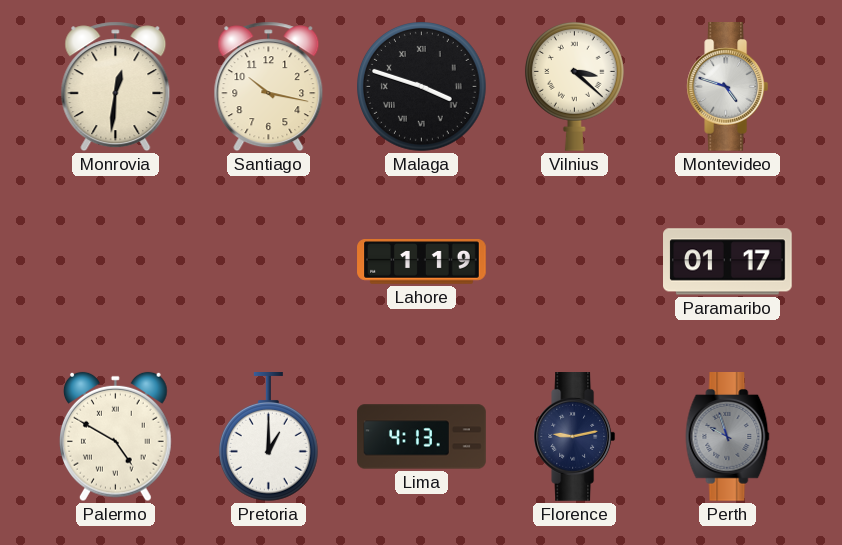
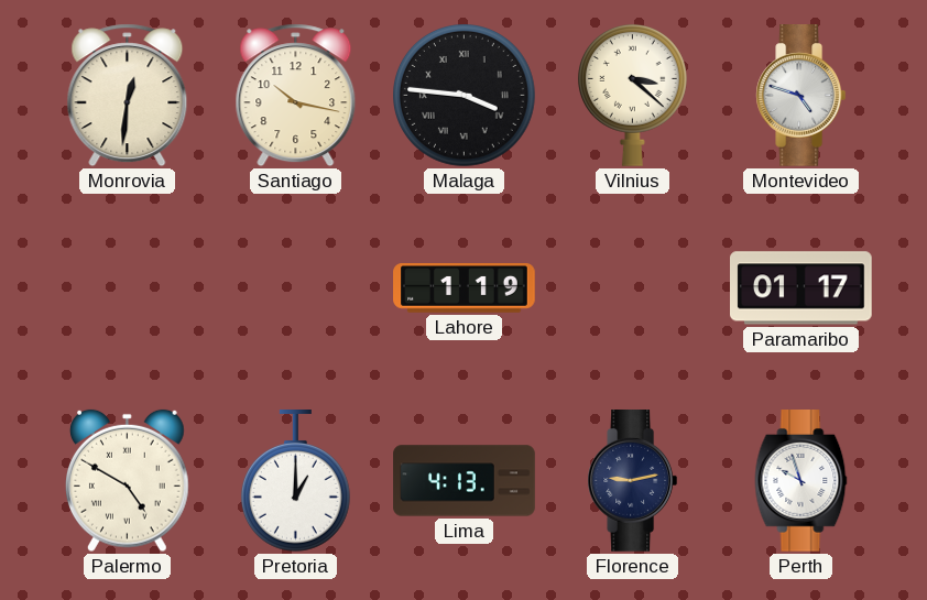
Malaga: 3:48 -> 3:46
Perth dial: grey -> white
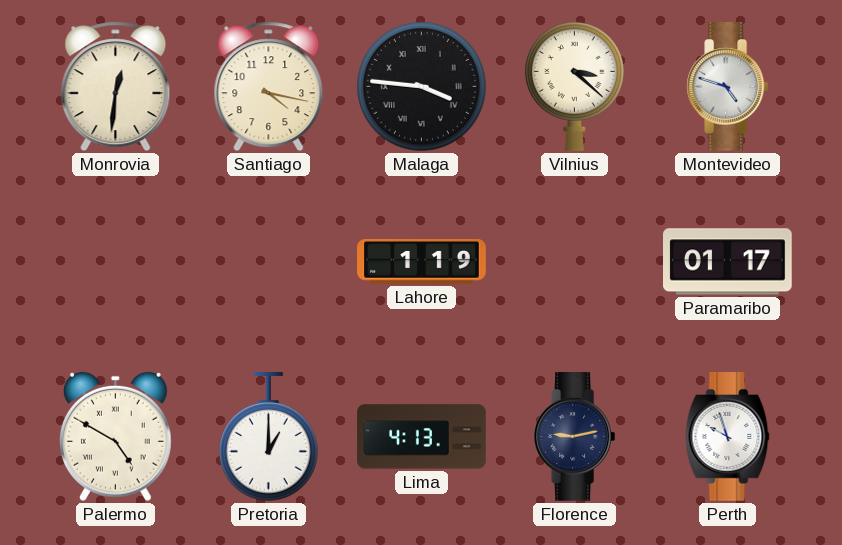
Santiago: 10:17 -> 4:17
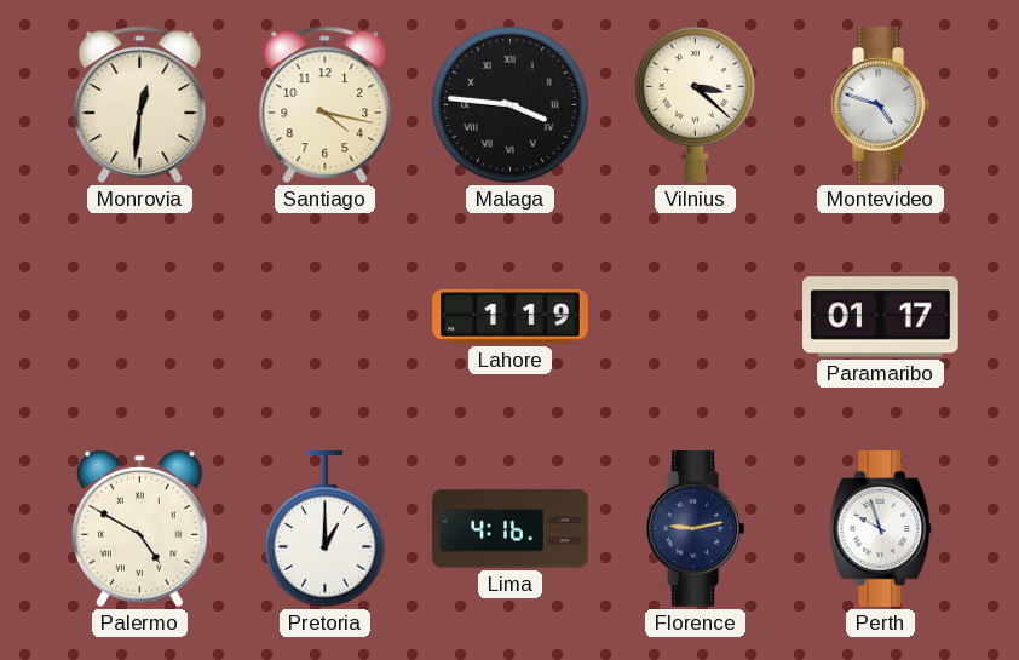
Lima: 4:13 -> 4:16
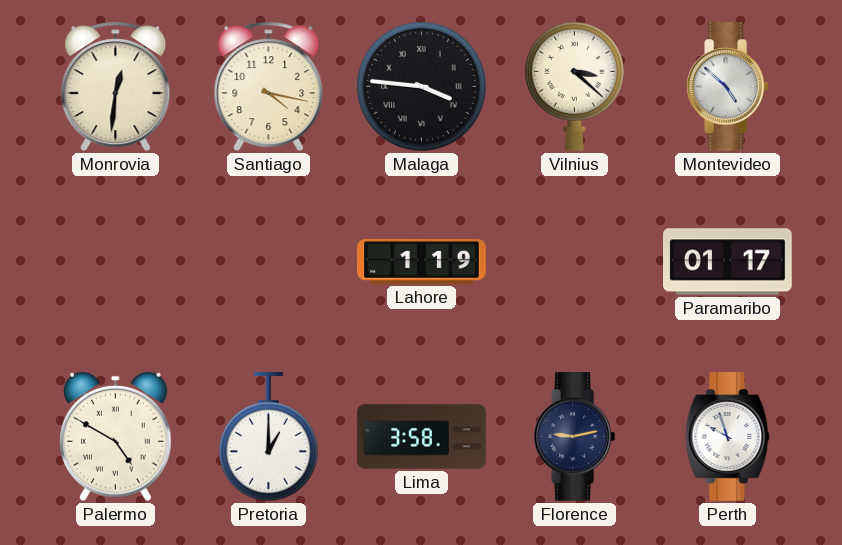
Montevideo: 4:48 -> 4:52
Lima: 4:16 -> 3:58
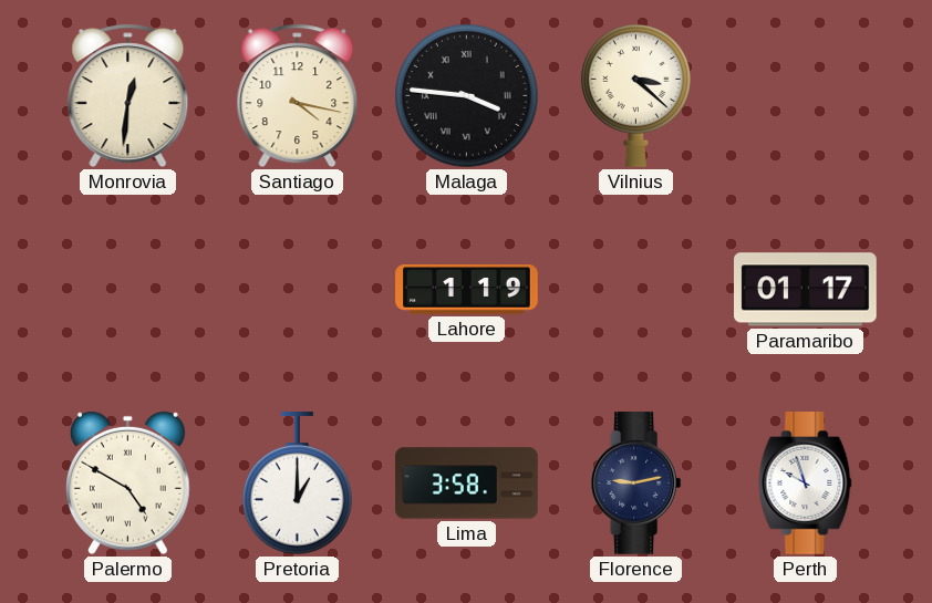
Montevideo: 4:52 -> none
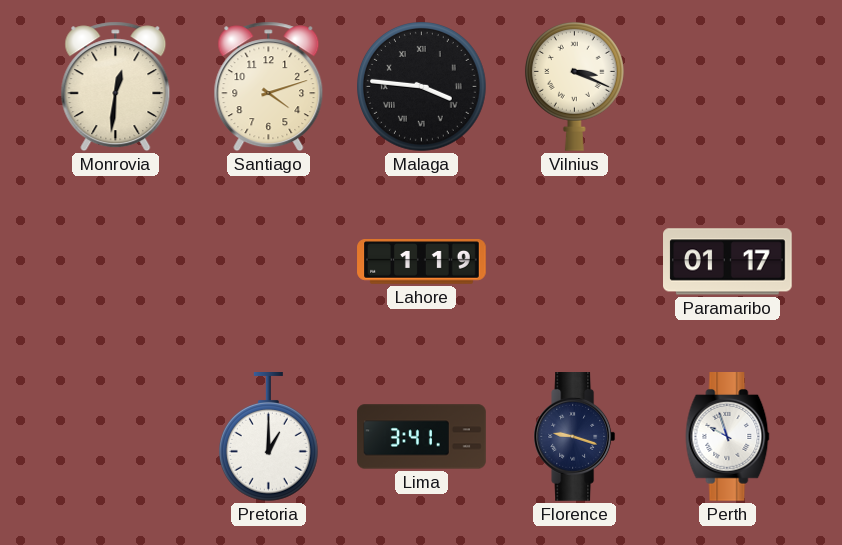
Santiago: 4:17 -> 4:12
Vilnius: 3:22 -> 3:19
Palermo: 4:50 -> none
Lima: 3:58 -> 3:41
Florence: 9:13 -> 9:18
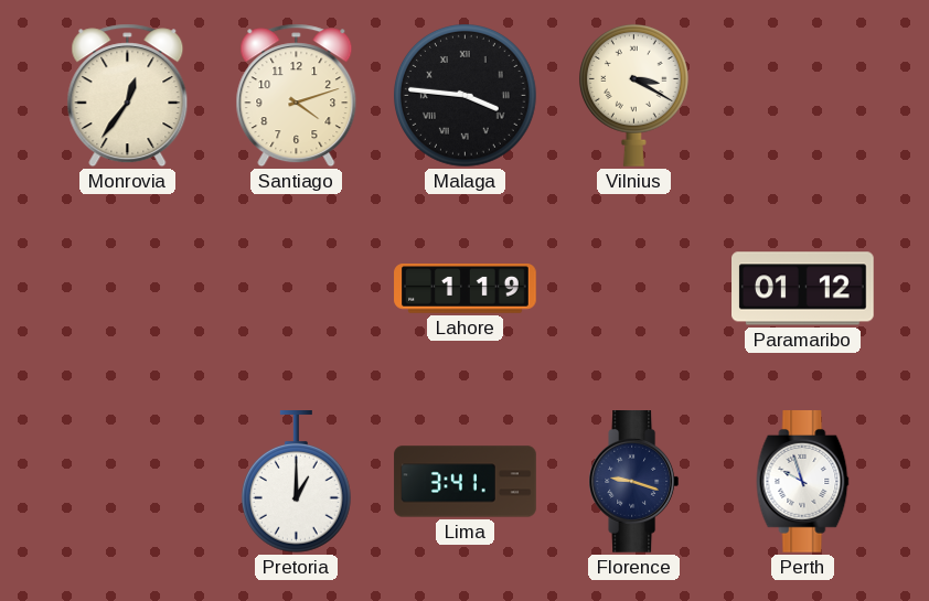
Monrovia: 12:31 -> 12:36
Vilnius: 3:19 -> 3:20
Paramaribo: 01:17 -> 01:12
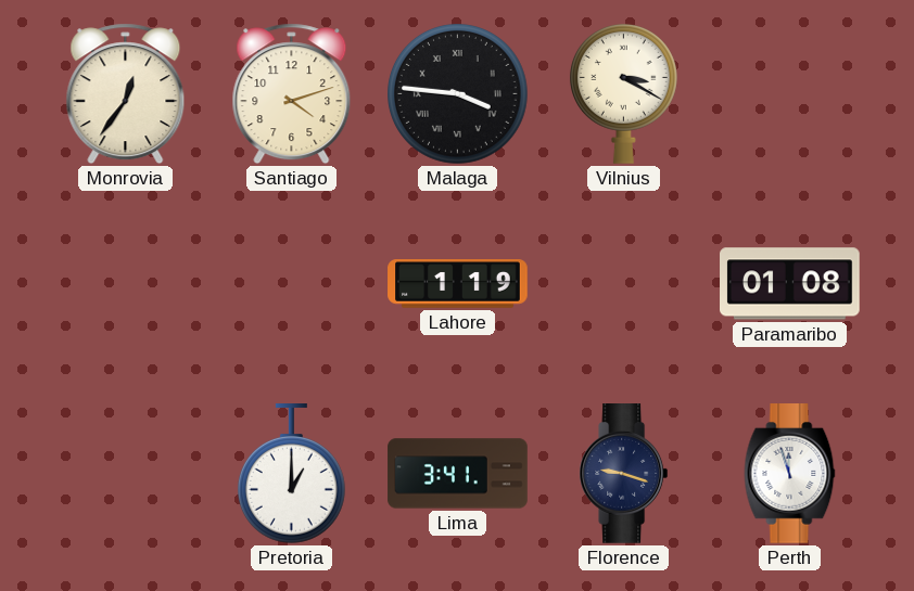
Paramaribo: 01:12 -> 01:08
Perth: 9:57 -> 11:57
